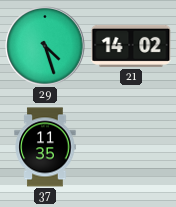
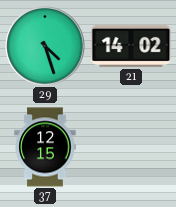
37: 11:35 -> 12:15
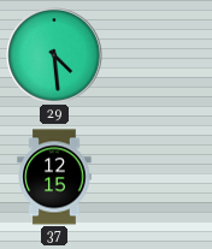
29: 4:27 -> 4:29
21: 14:02 -> none
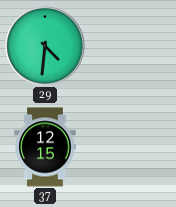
29: 4:29 -> 4:31
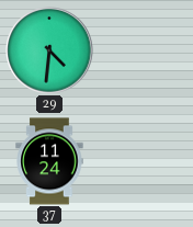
37: 12:15 -> 11:24
